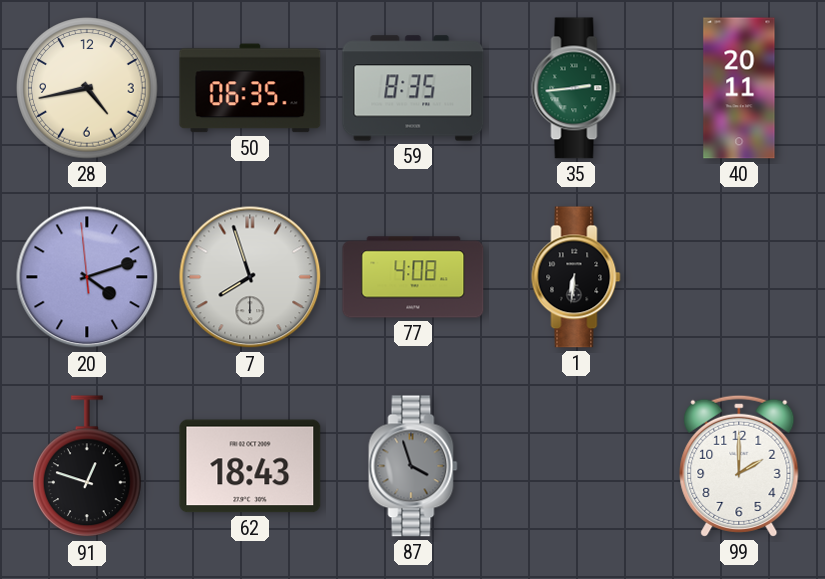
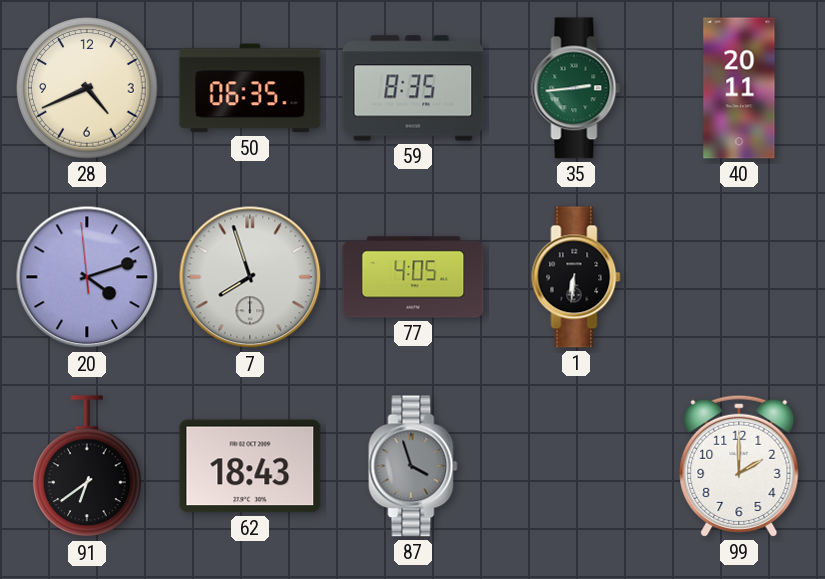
28: 4:43 -> 4:41
77: 4:08 -> 4:05
91: 12:48 -> 6:39
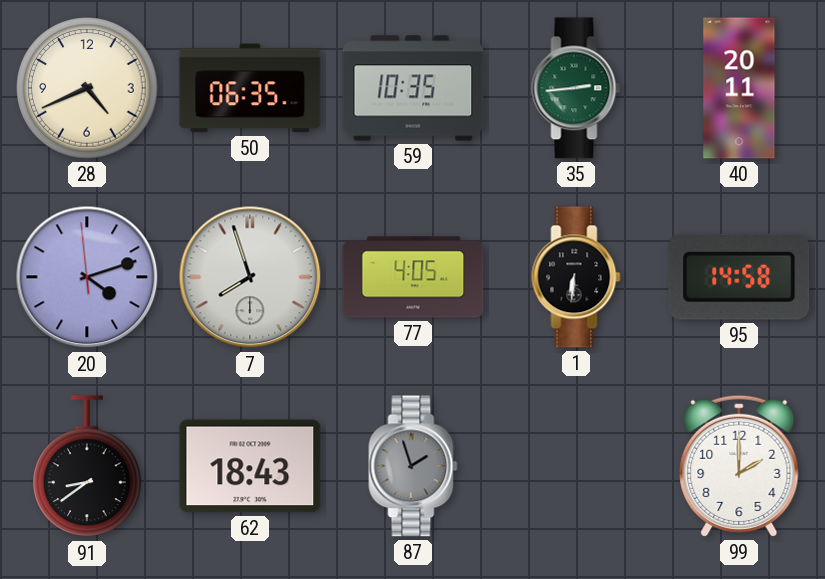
59: 8:35 -> 10:35
95: none -> 14:58
91: 6:39 -> 8:39
87: 3:57 -> 1:57
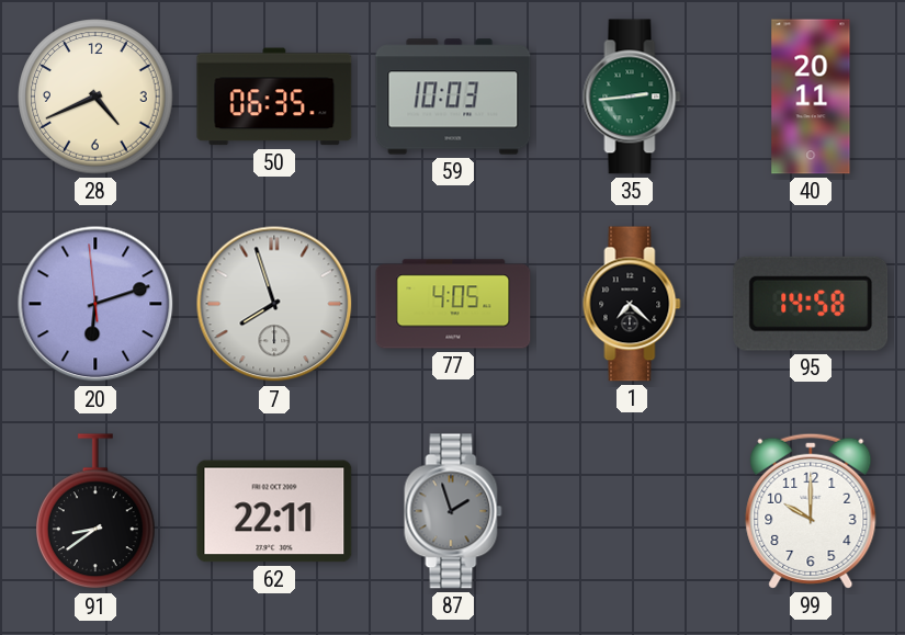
59: 10:35 -> 10:03
20: 4:11 -> 6:11
1: 6:31 -> 7:22
62: 18:43 -> 22:11
99: 2:00 -> 10:00
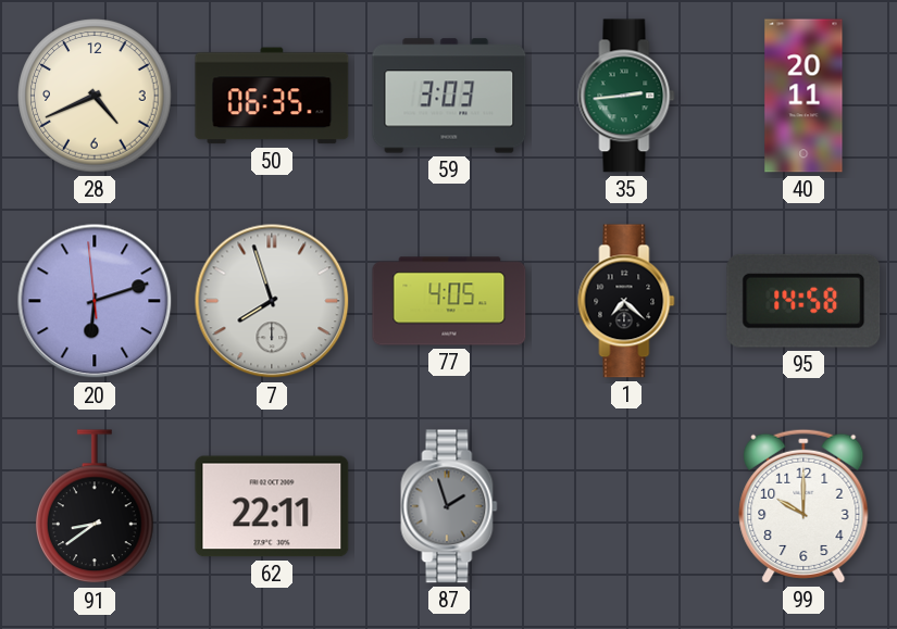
59: 10:03 -> 3:03
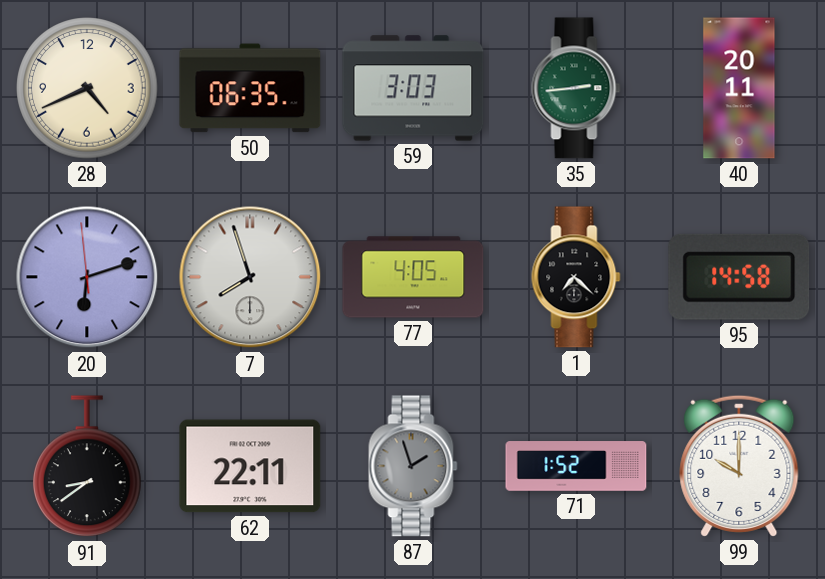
71: none -> 1:52
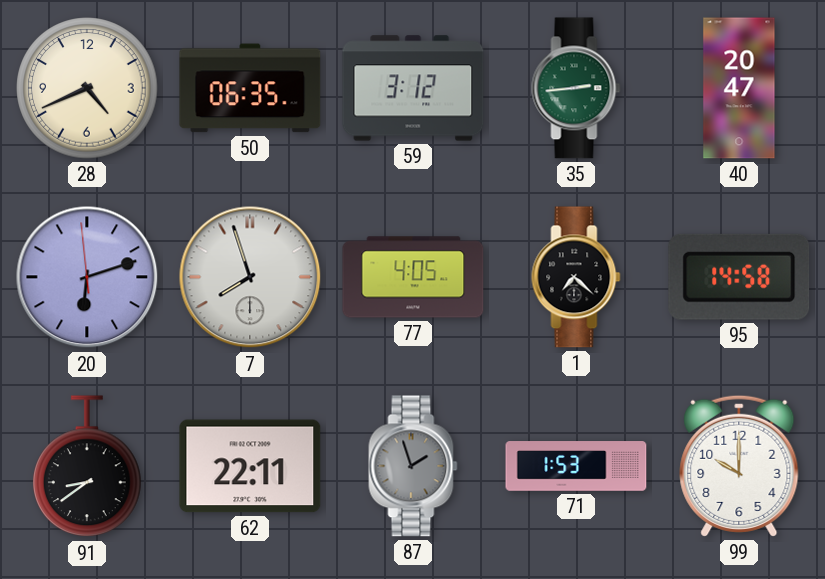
59: 3:03 -> 3:12
40: 20:11 -> 20:47
71: 1:52 -> 1:53
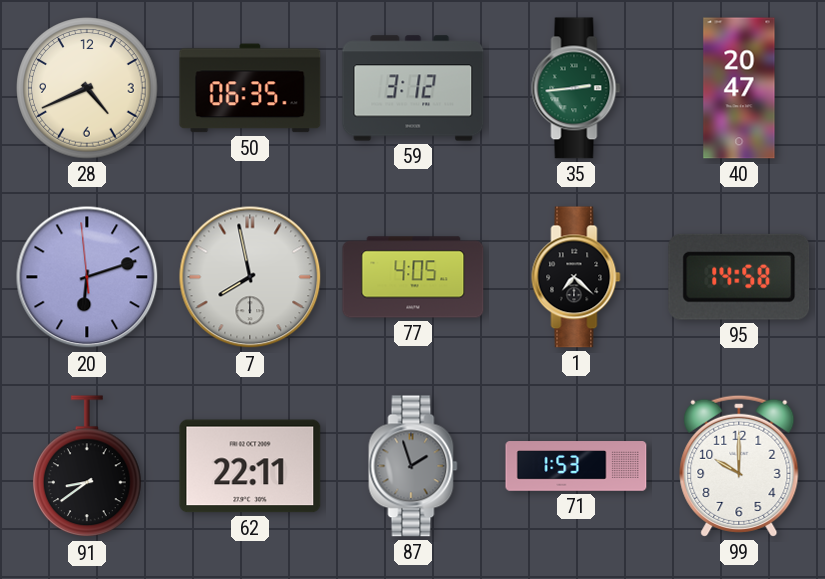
7: 7:57 -> 7:58
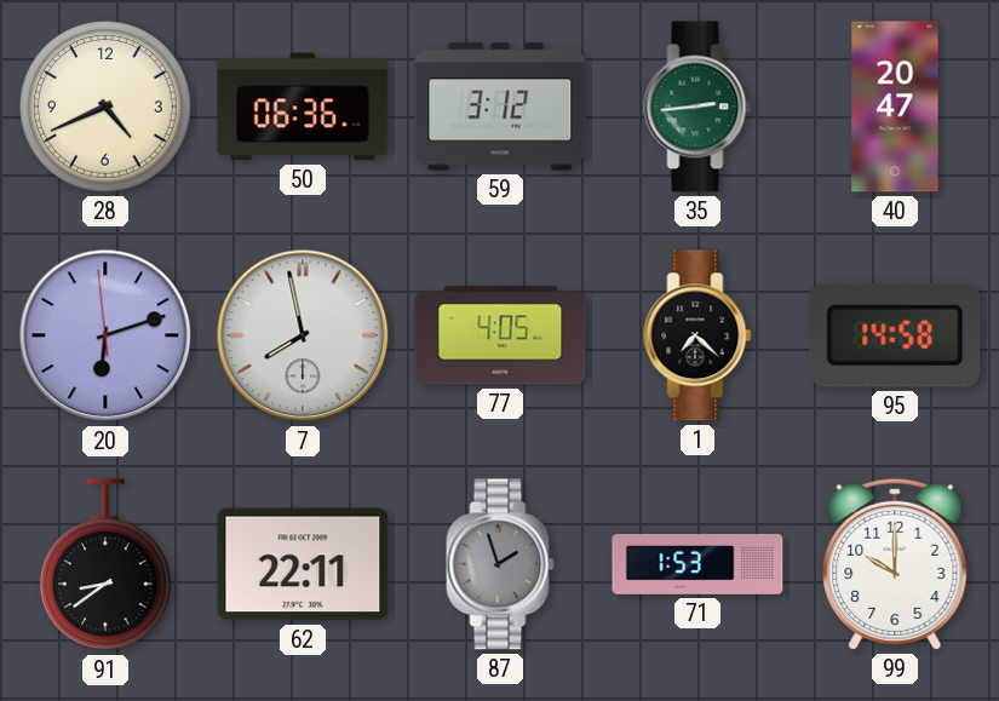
50: 06:35 -> 06:36
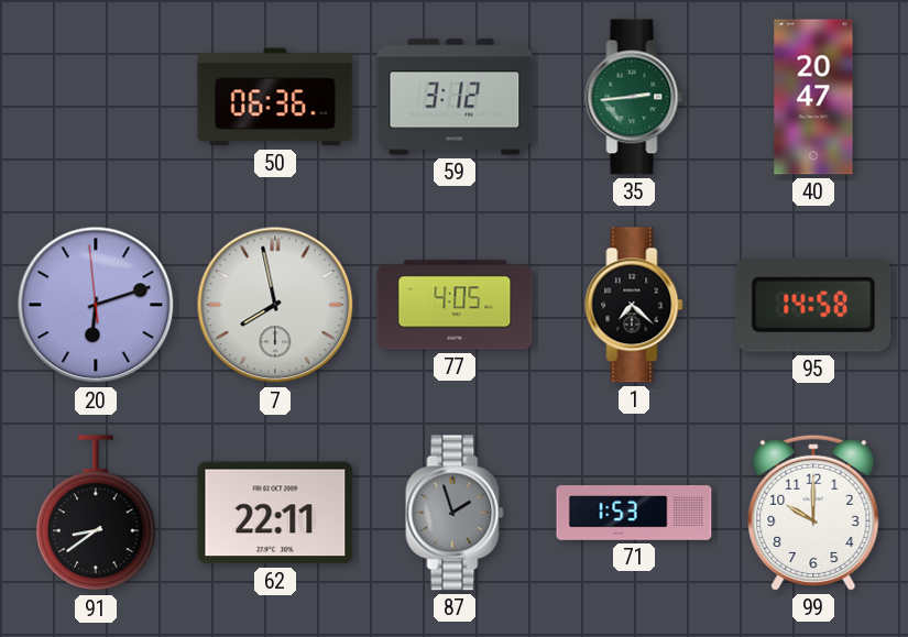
28: 4:41 -> none
